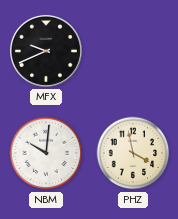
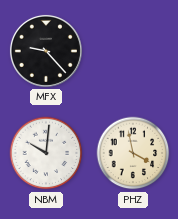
MFX: 9:41 -> 9:23
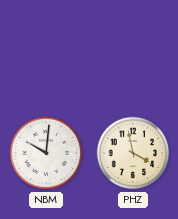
MFX: 9:23 -> none
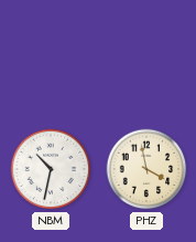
NBM: 10:01 -> 10:32
